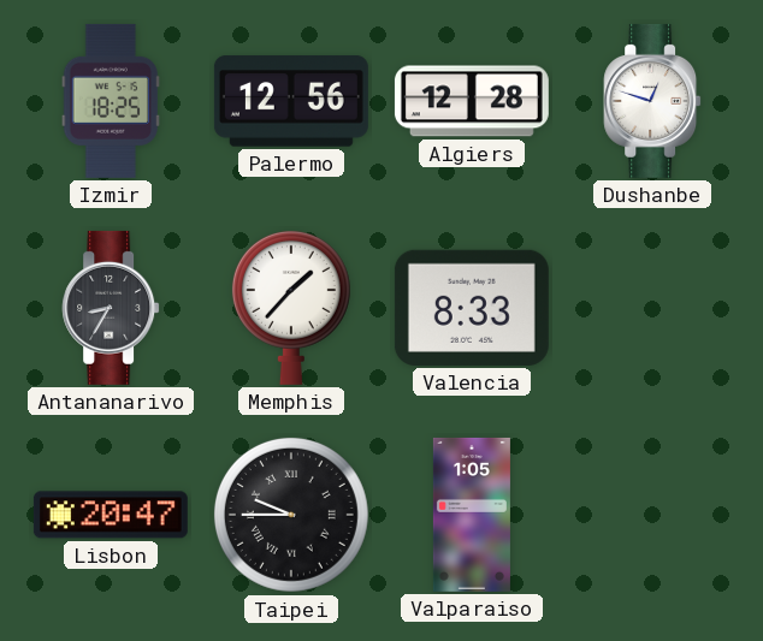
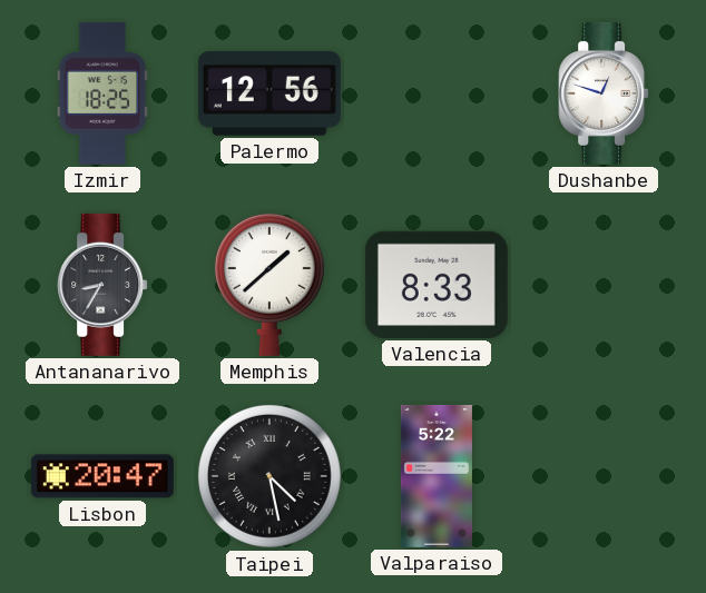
Algiers: 12:28 -> none
Memphis: 1:37 -> 1:38
Taipei: 9:45 -> 4:28
Valparaiso: 1:05 -> 5:22
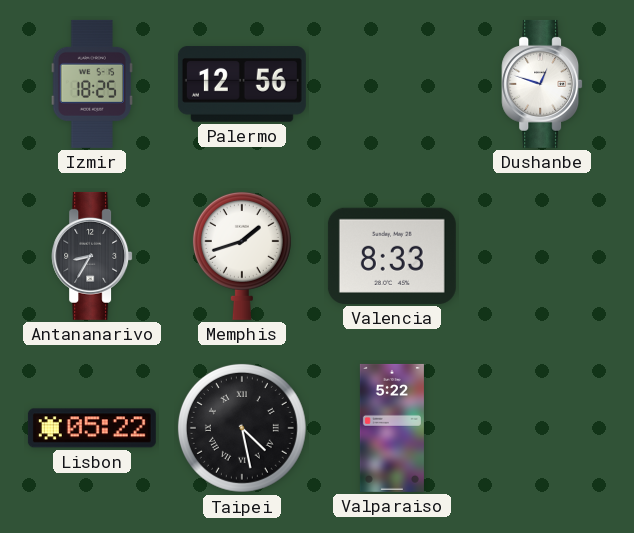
Memphis: 1:38 -> 1:42
Lisbon: 20:47 -> 05:22
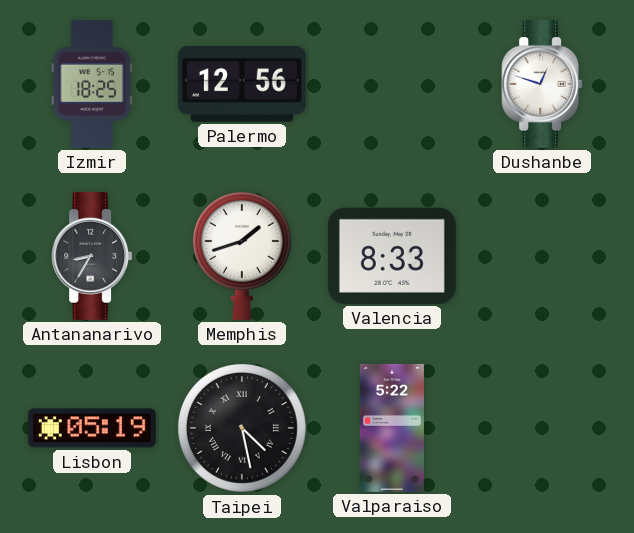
Lisbon: 05:22 -> 05:19
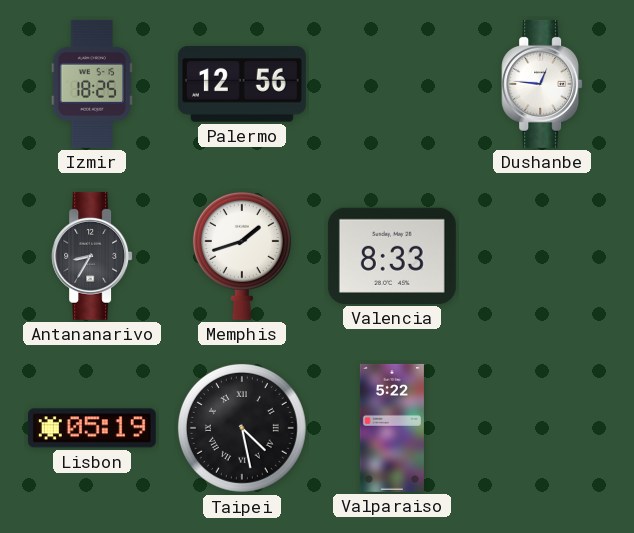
Dushanbe: 12:48 -> 12:46
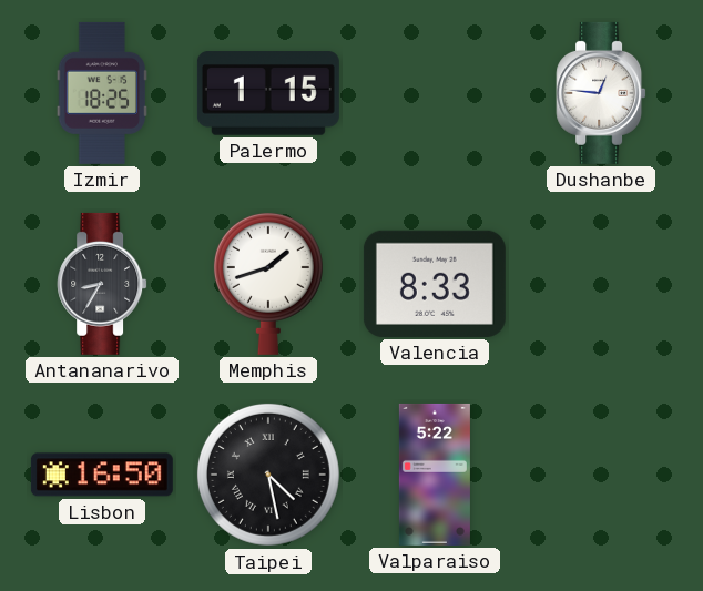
Palermo: 12:56 -> 1:15
Lisbon: 05:19 -> 16:50
